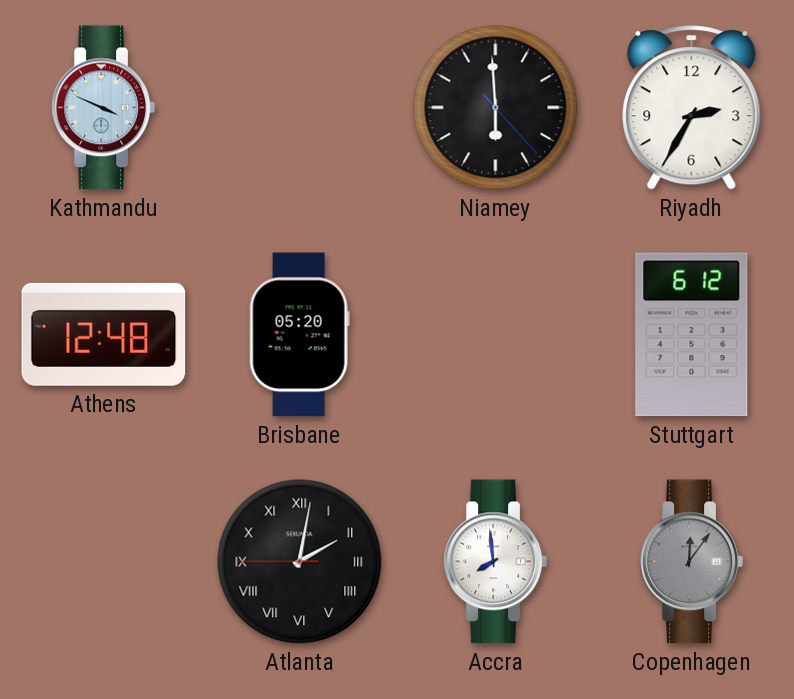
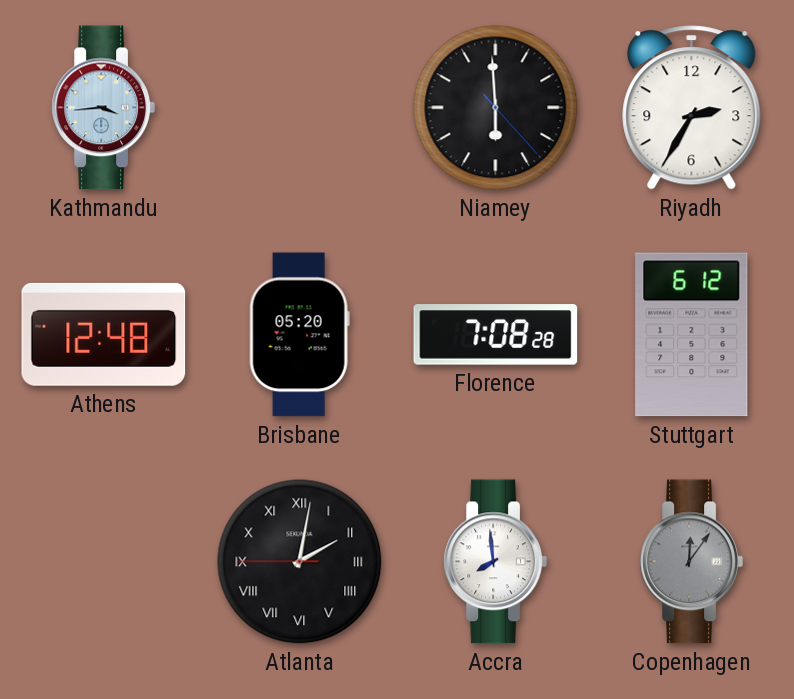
Kathmandu: 3:49 -> 3:44
Florence: none -> 7:08
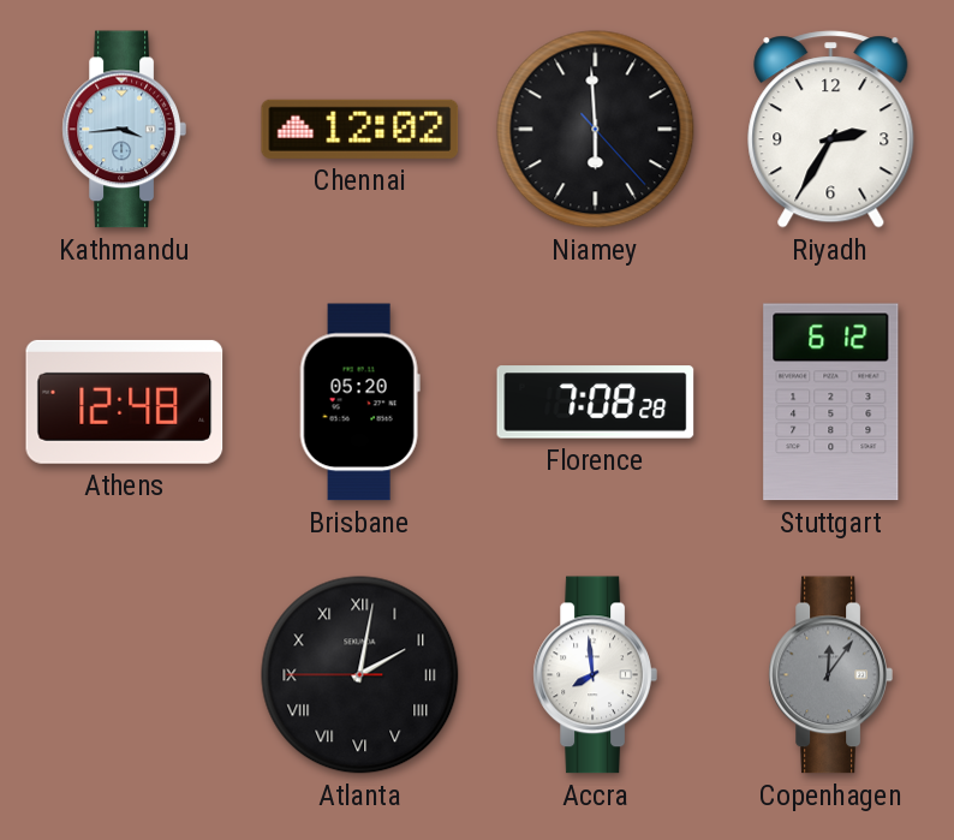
Chennai: none -> 12:02
